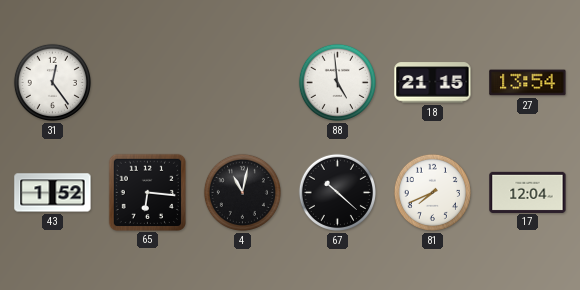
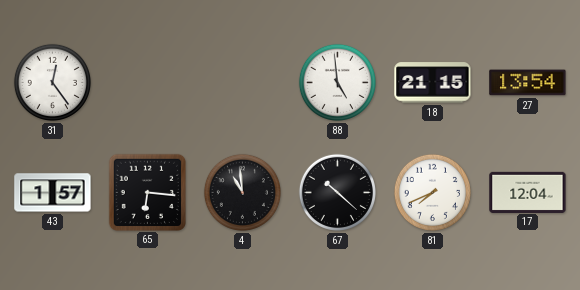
43: 1:52 -> 1:57
4: 11:02 -> 10:59
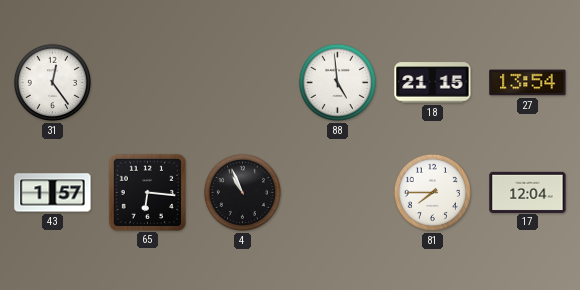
4: 10:59 -> 10:56
67: 10:22 -> none
81: 7:41 -> 7:45
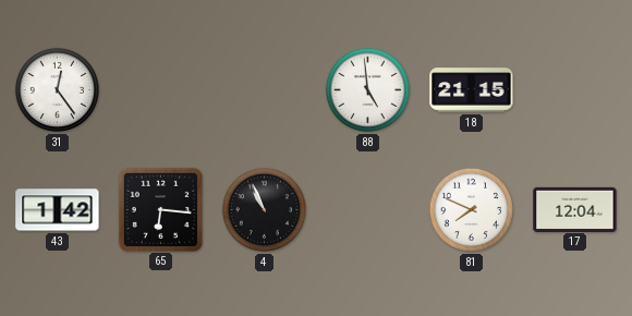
27: 13:54 -> none
43: 1:57 -> 1:42
81: 7:45 -> 7:49
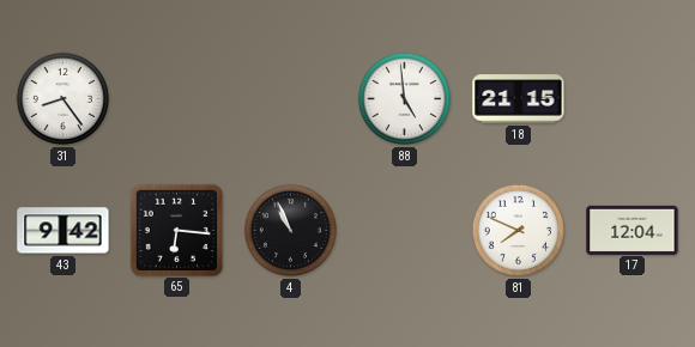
31: 12:24 -> 8:24
43: 1:42 -> 9:42
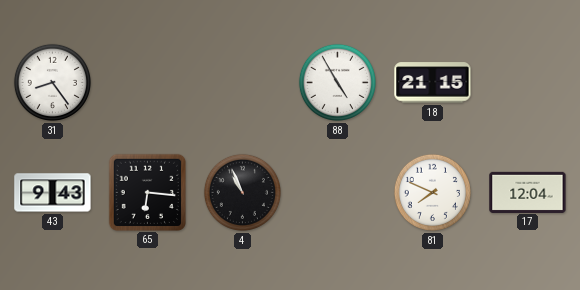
88: 4:59 -> 4:55
43: 9:42 -> 9:43
